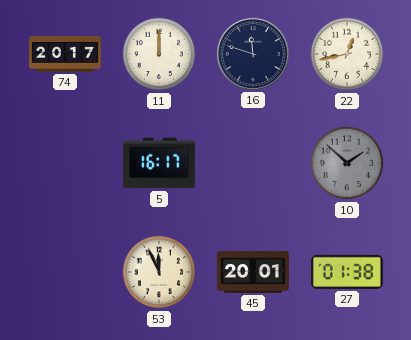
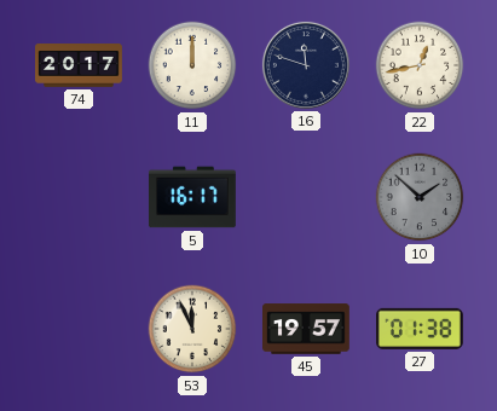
45: 20:01 -> 19:57
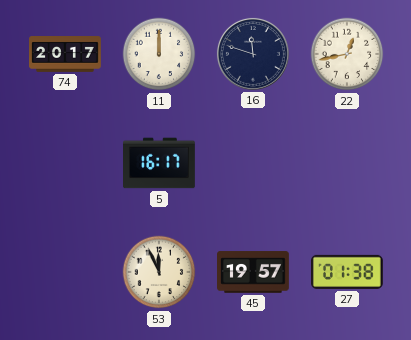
10: 1:52 -> none
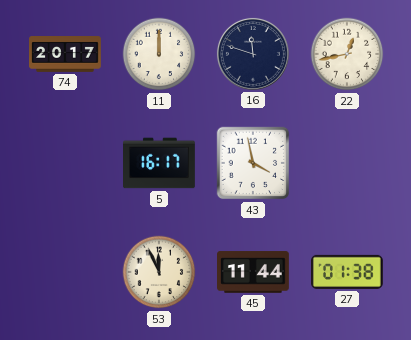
43: none -> 3:58
45: 19:57 -> 11:44
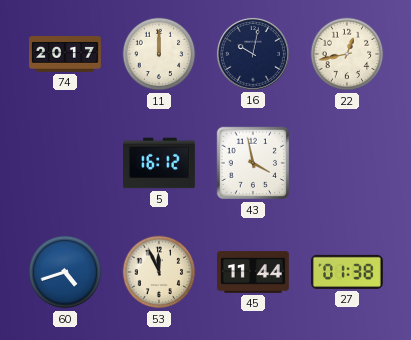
16: 11:48 -> 10:02
5: 16:17 -> 16:12
60: none -> 4:42
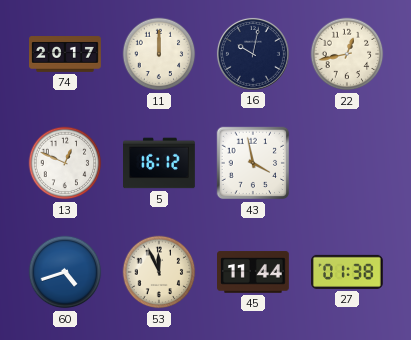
13: none -> 12:49
